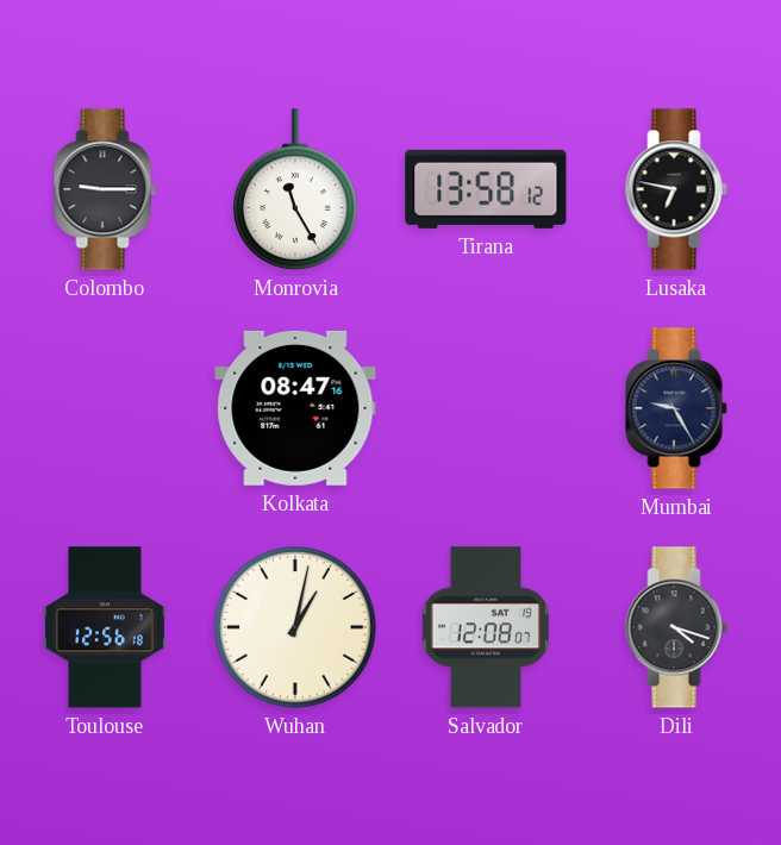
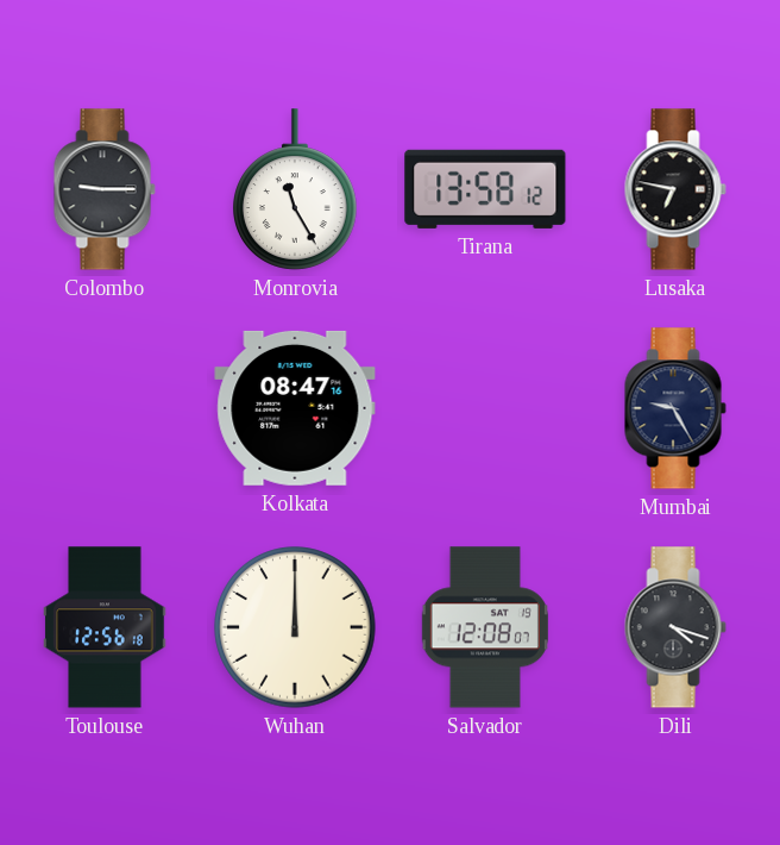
Wuhan: 1:02 -> 12:00
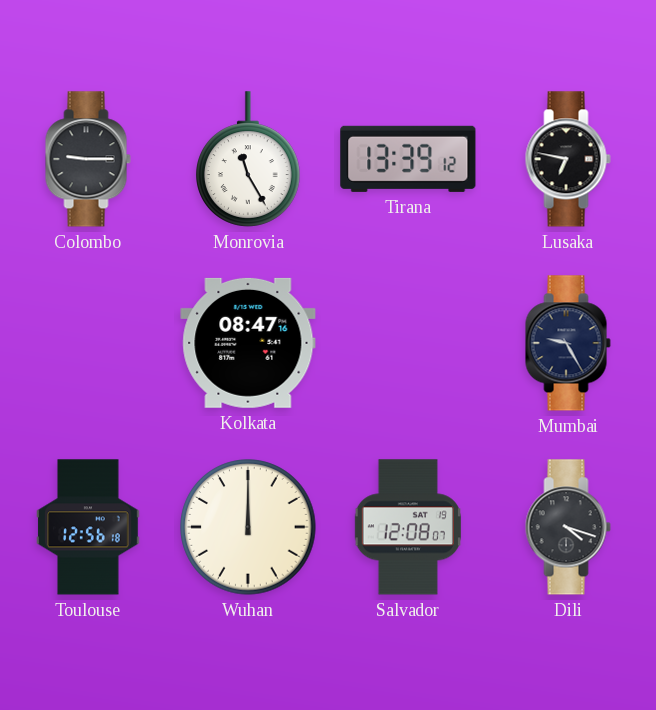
Tirana: 13:58 -> 13:39
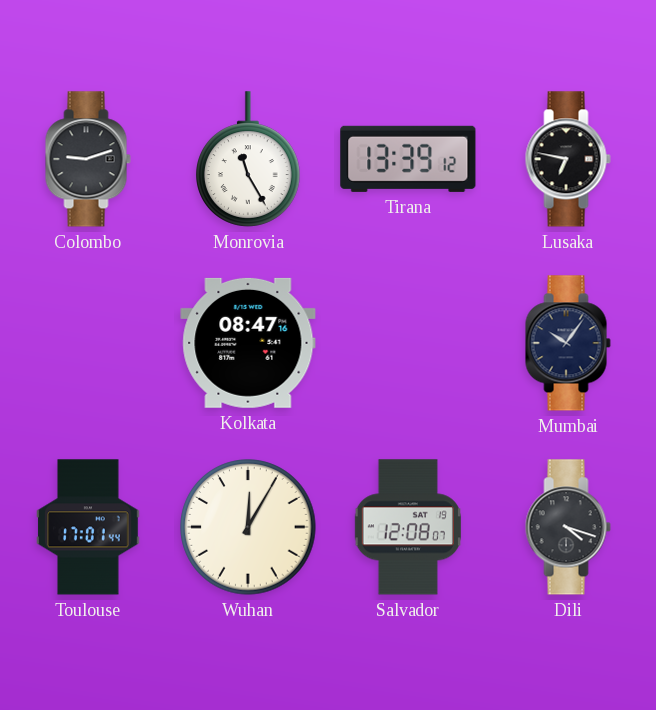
Colombo: 9:15 -> 9:12
Mumbai: 9:25 -> 10:06
Toulouse: 12:56 -> 17:01
Wuhan: 12:00 -> 12:05
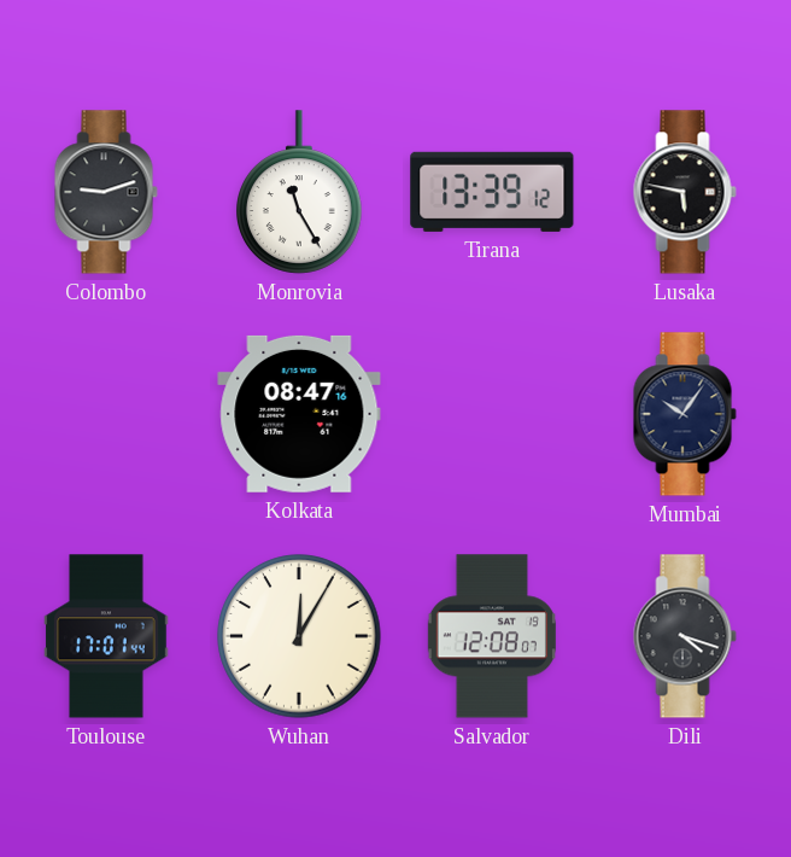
Lusaka: 6:47 -> 5:47
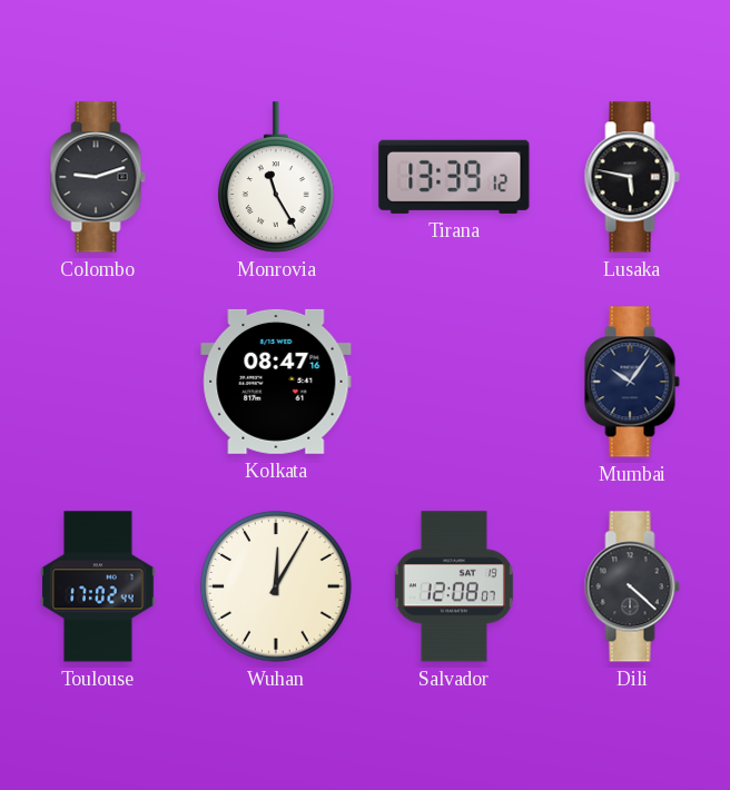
Toulouse: 17:01 -> 17:02
Dili: 4:18 -> 4:22
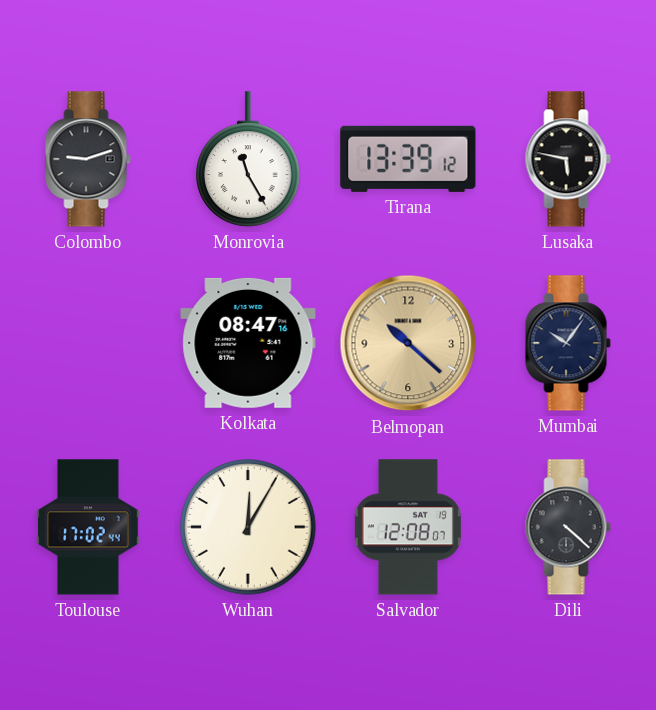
Belmopan: none -> 10:22
